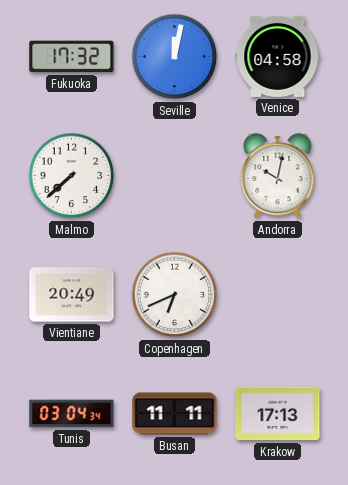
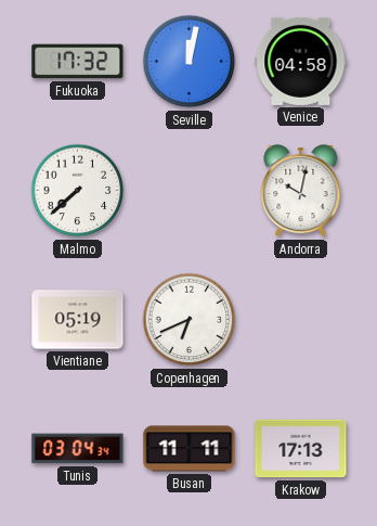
Vientiane: 20:49 -> 05:19
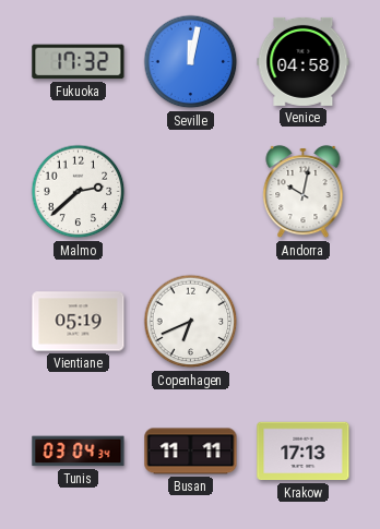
Malmo: 7:38 -> 2:38
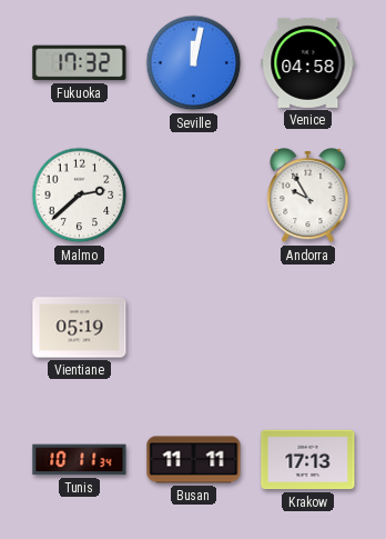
Andorra: 10:02 -> 9:55
Copenhagen: 6:41 -> none
Tunis: 03:04 -> 10:11
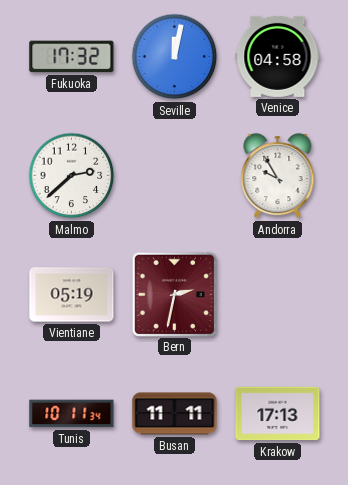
Bern: none -> 2:32
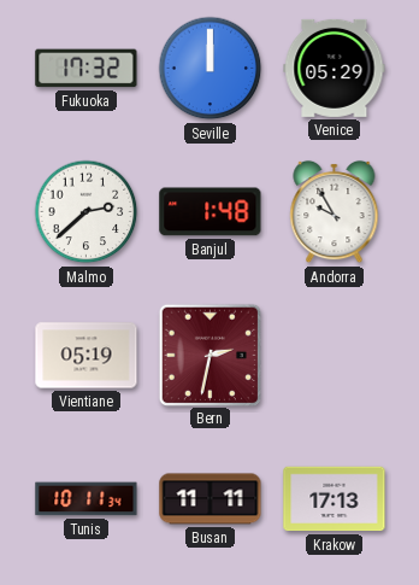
Seville: 12:02 -> 12:00
Venice: 04:58 -> 05:29
Banjul: none -> 1:48
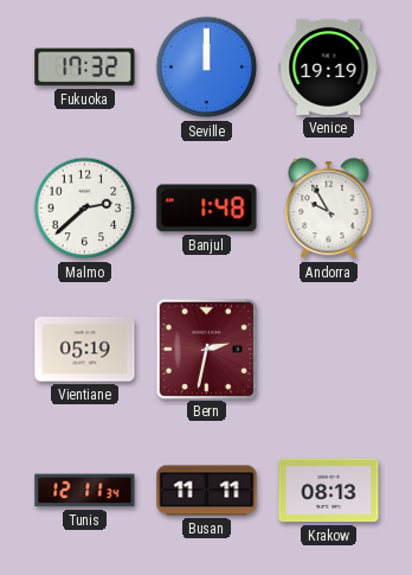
Venice: 05:29 -> 19:19
Tunis: 10:11 -> 12:11
Krakow: 17:13 -> 08:13
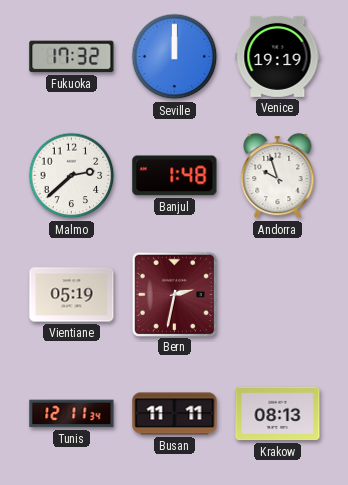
Andorra: 9:55 -> 9:57
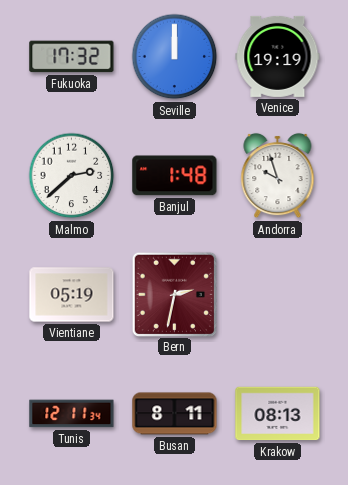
Busan: 11:11 -> 8:11
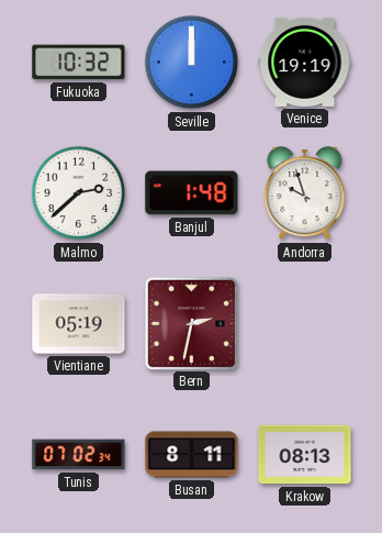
Fukuoka: 17:32 -> 10:32
Tunis: 12:11 -> 07:02
